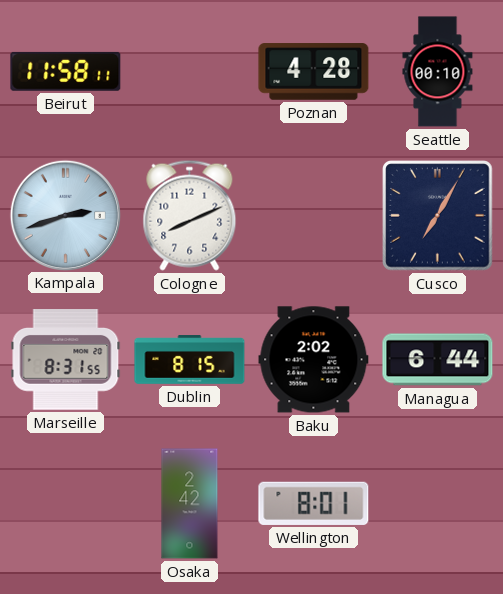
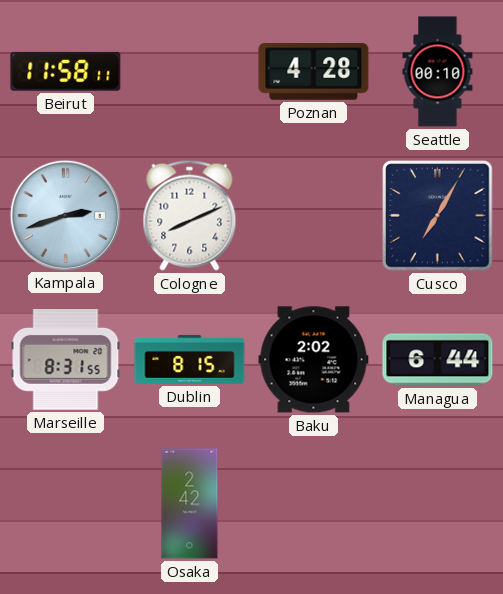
Wellington: 8:01 -> none
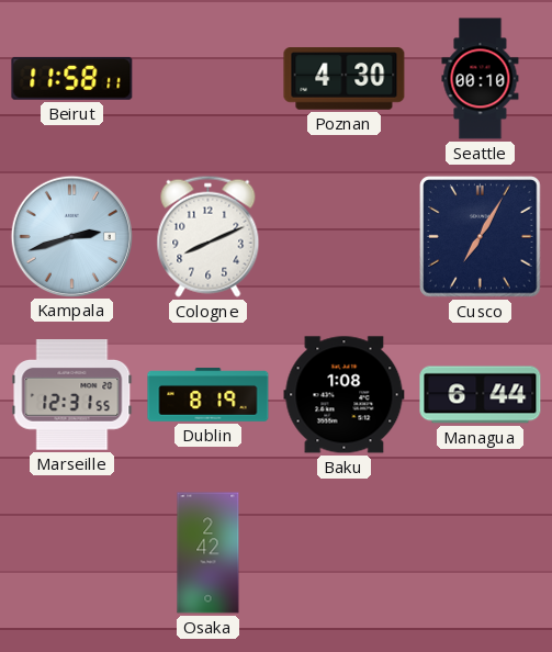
Poznan: 4:28 -> 4:30
Marseille: 8:31 -> 12:31
Dublin: 8:15 -> 8:19
Baku: 2:02 -> 1:08
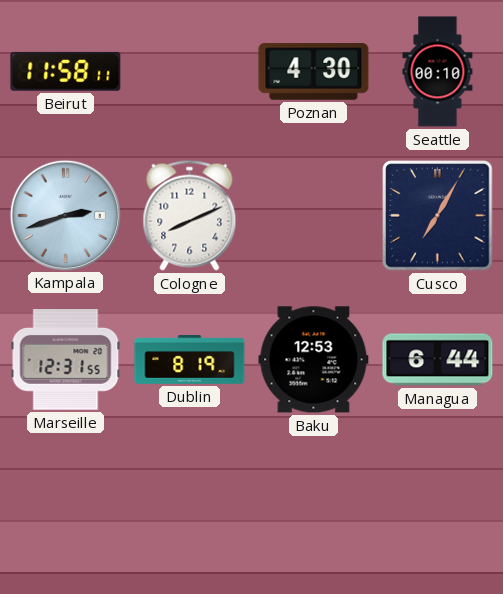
Baku: 1:08 -> 12:53
Osaka: 2:42 -> none
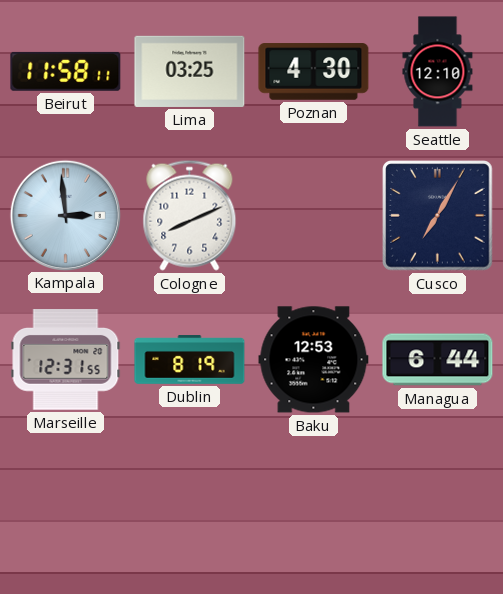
Lima: none -> 03:25
Seattle: 00:10 -> 12:10
Kampala: 2:42 -> 2:59
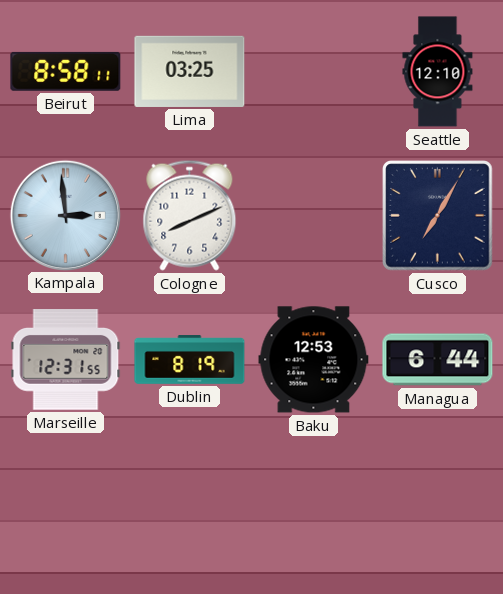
Beirut: 11:58 -> 8:58
Poznan: 4:30 -> none
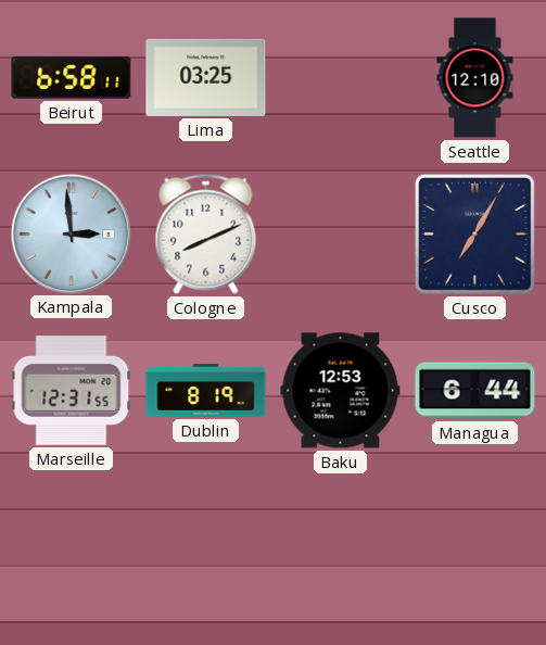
Beirut: 8:58 -> 6:58
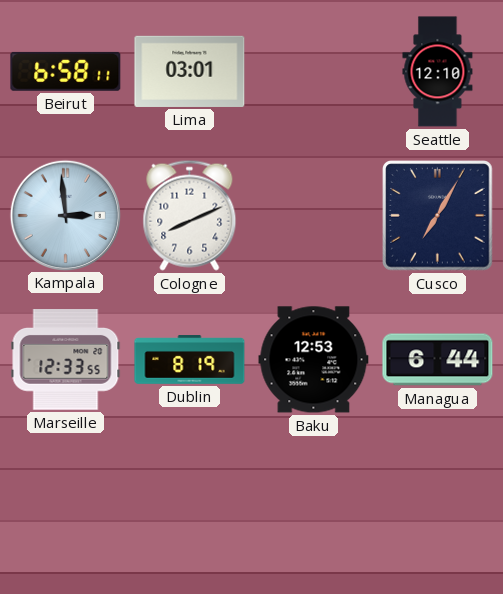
Lima: 03:25 -> 03:01
Marseille: 12:31 -> 12:33
